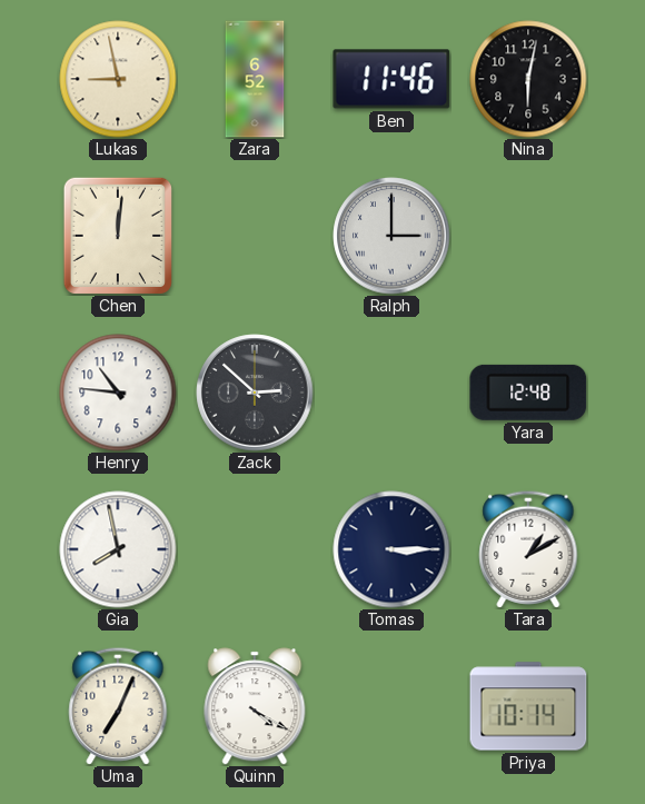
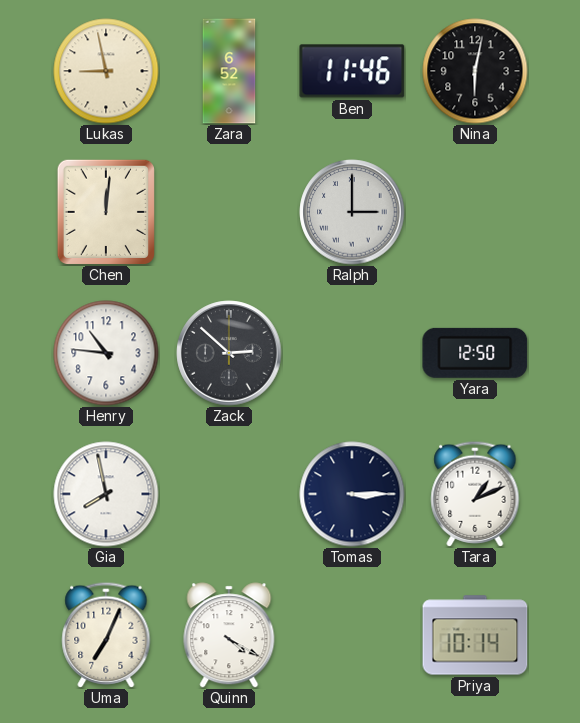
Yara: 12:48 -> 12:50
Tara: 1:10 -> 1:11
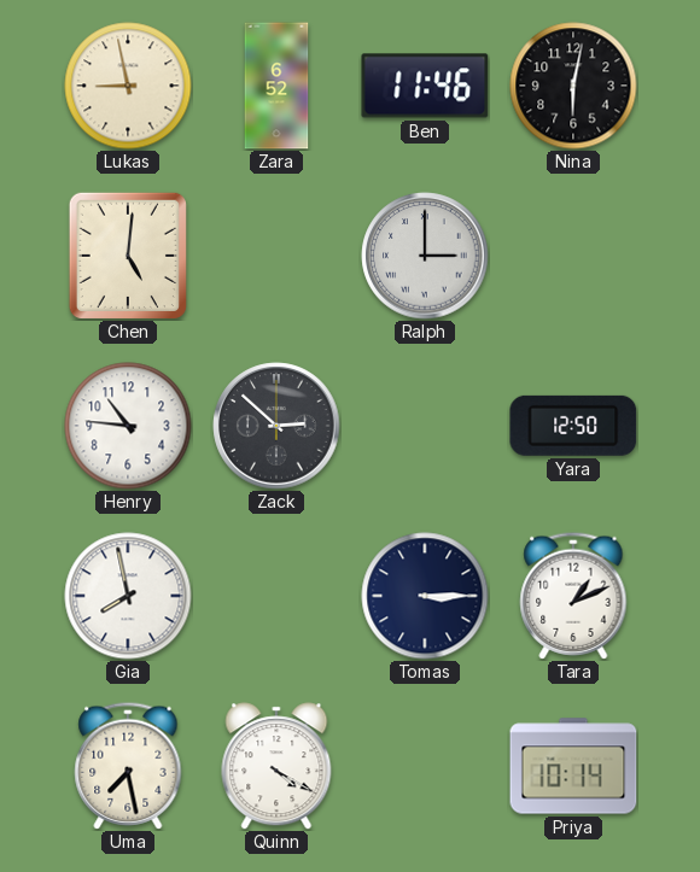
Chen: 12:01 -> 5:01
Uma: 7:04 -> 7:28
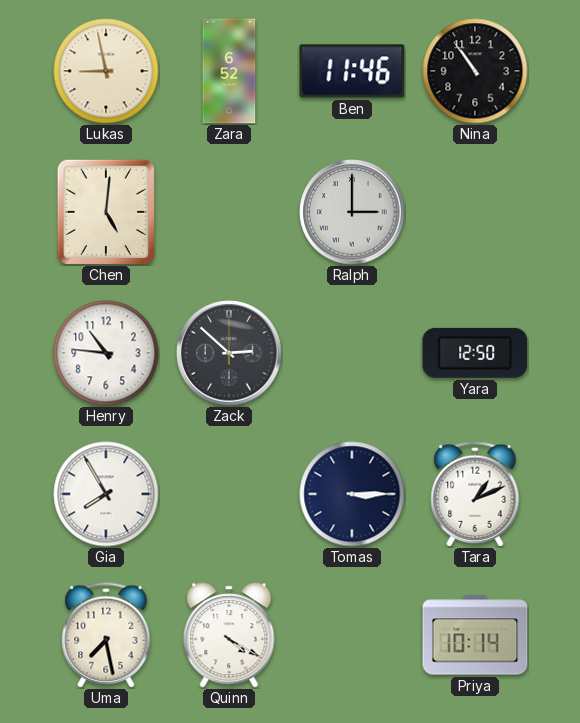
Nina: 6:02 -> 10:54
Gia: 7:58 -> 7:55
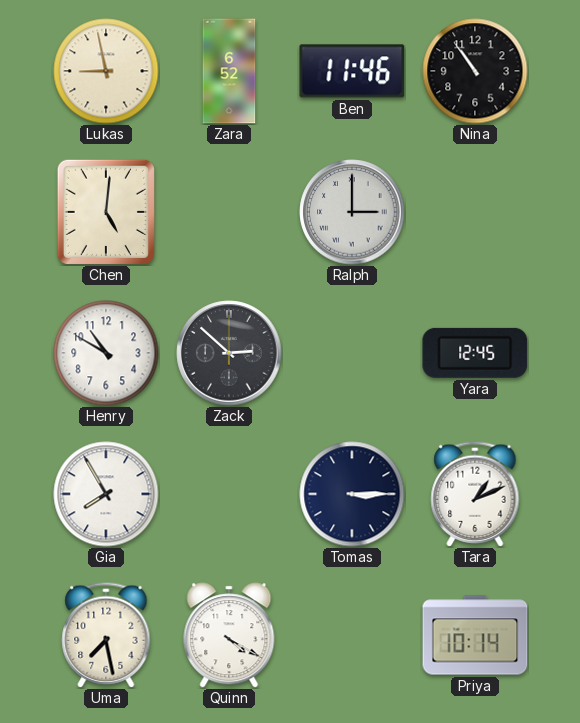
Henry: 10:46 -> 10:50
Yara: 12:50 -> 12:45
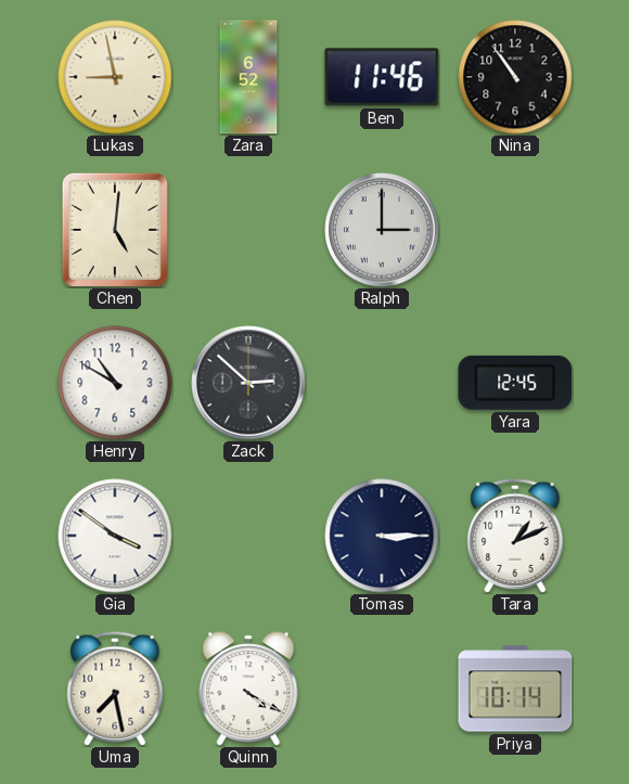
Gia: 7:55 -> 3:51
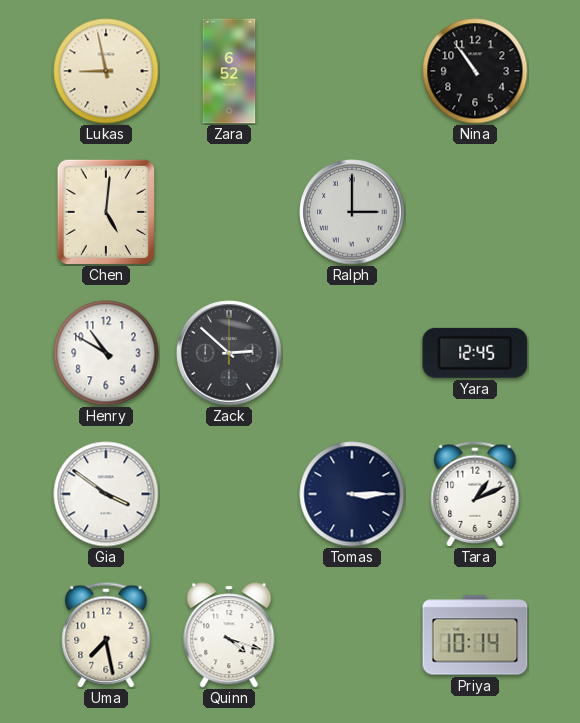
Ben: 11:46 -> none
Quinn: 4:20 -> 4:18
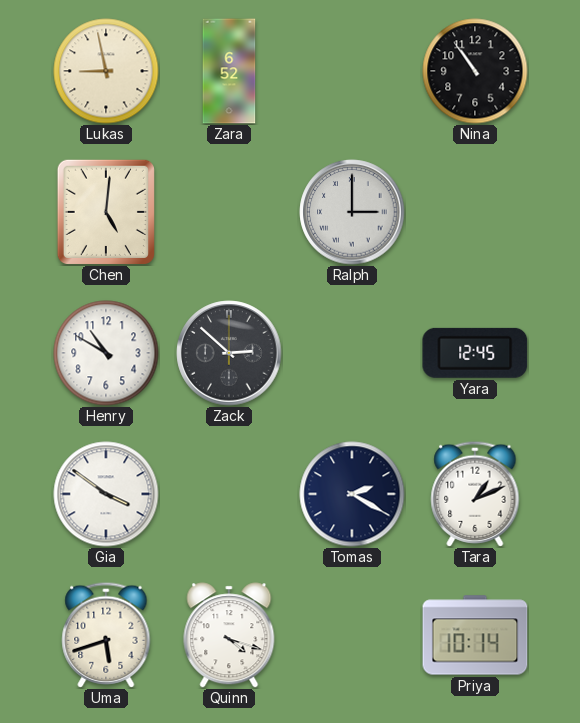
Tomas: 3:15 -> 2:20
Uma: 7:28 -> 5:42
